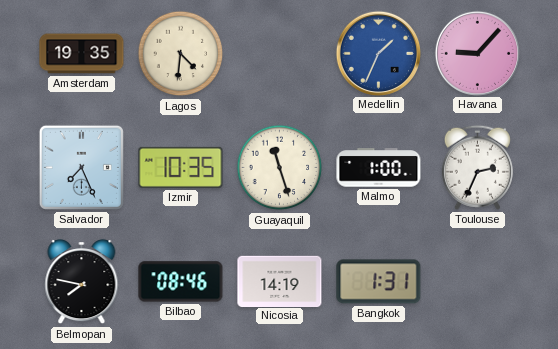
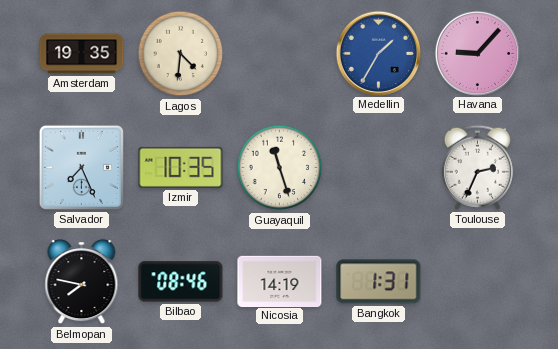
Medellin: 1:34 -> 1:35
Malmo: 1:00 -> none
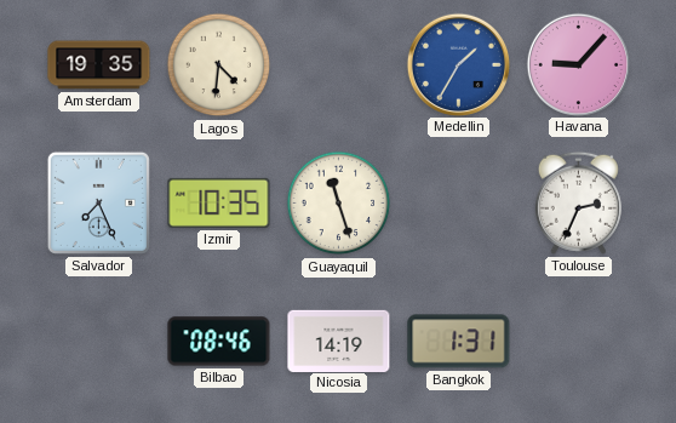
Belmopan: 7:47 -> none
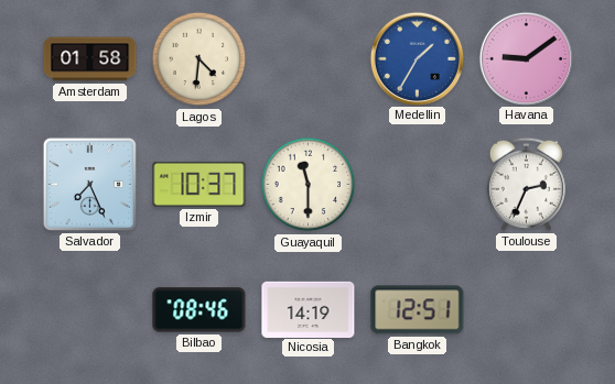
Amsterdam: 19:35 -> 01:58
Havana: 9:07 -> 9:09
Izmir: 10:35 -> 10:37
Guayaquil: 11:27 -> 11:30
Bangkok: 1:31 -> 12:51
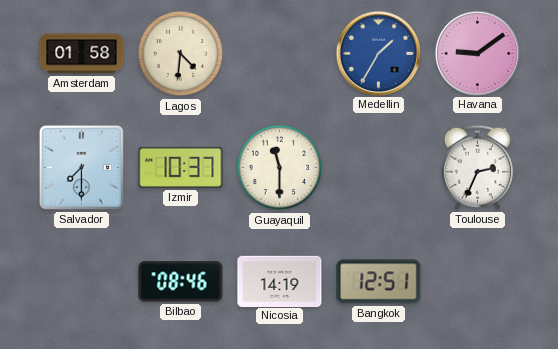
Salvador: 7:26 -> 7:30
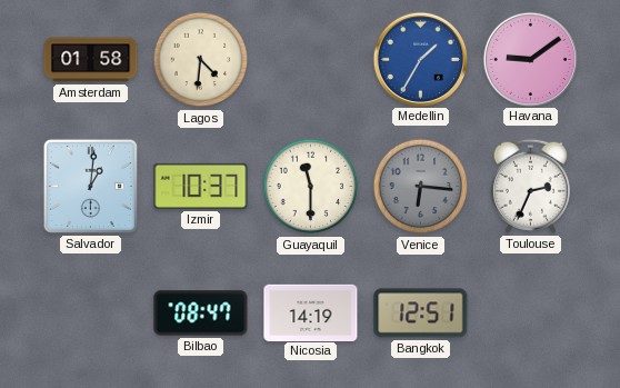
Salvador: 7:30 -> 1:01
Venice: none -> 6:16
Bilbao: 08:46 -> 08:47
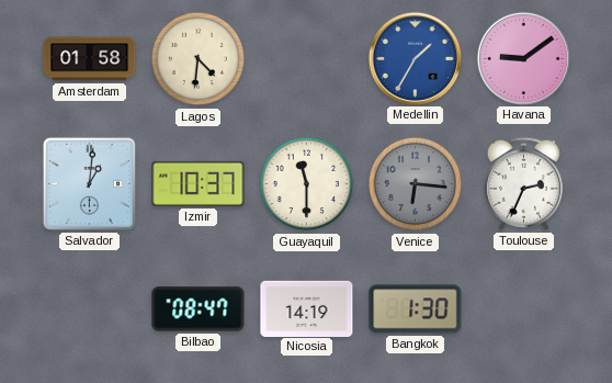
Bangkok: 12:51 -> 1:30
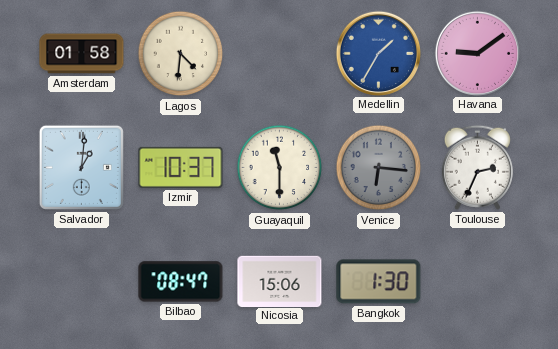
Nicosia: 14:19 -> 15:06
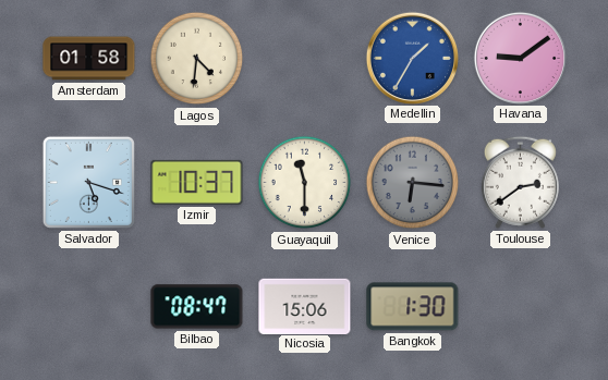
Salvador: 1:01 -> 5:18
Toulouse: 2:34 -> 2:39
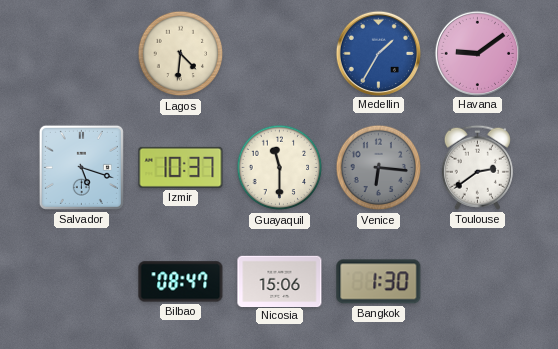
Amsterdam: 01:58 -> none
